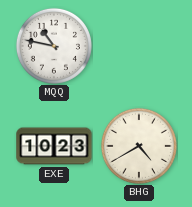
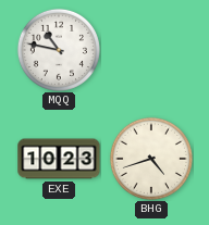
BHG: 4:40 -> 4:42
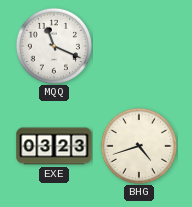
MQQ: 10:47 -> 11:19
EXE: 10:23 -> 03:23
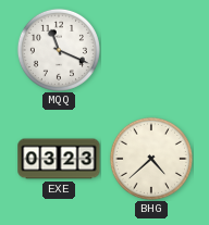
BHG: 4:42 -> 4:38
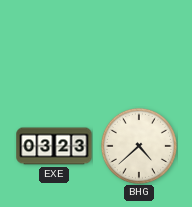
MQQ: 11:19 -> none
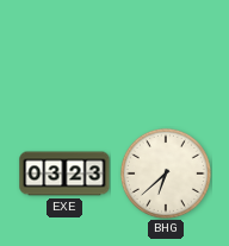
BHG: 4:38 -> 6:38
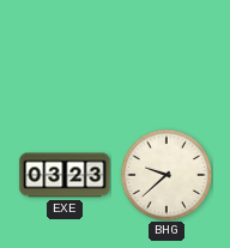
BHG: 6:38 -> 9:38
